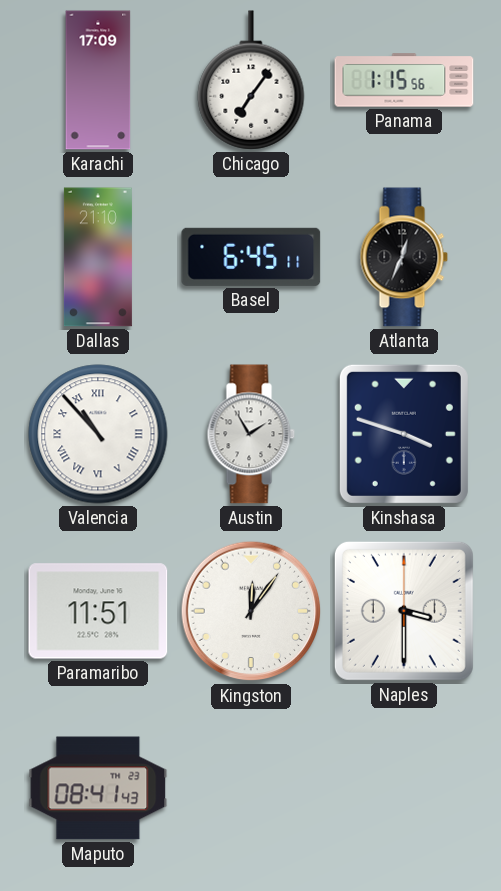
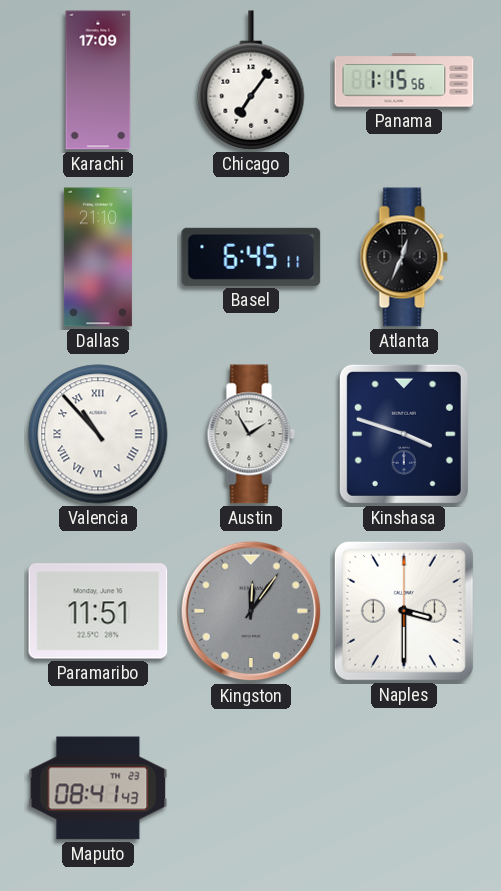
Kingston dial: white -> grey
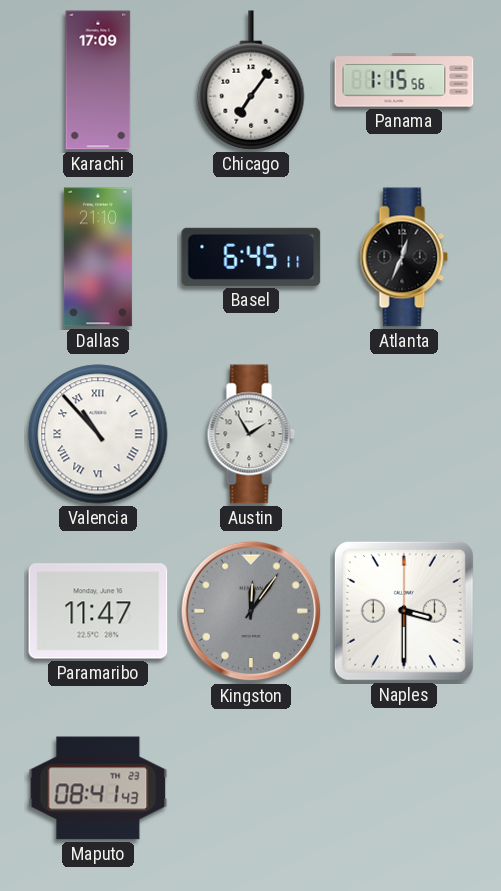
Kinshasa: 3:48 -> none
Paramaribo: 11:51 -> 11:47
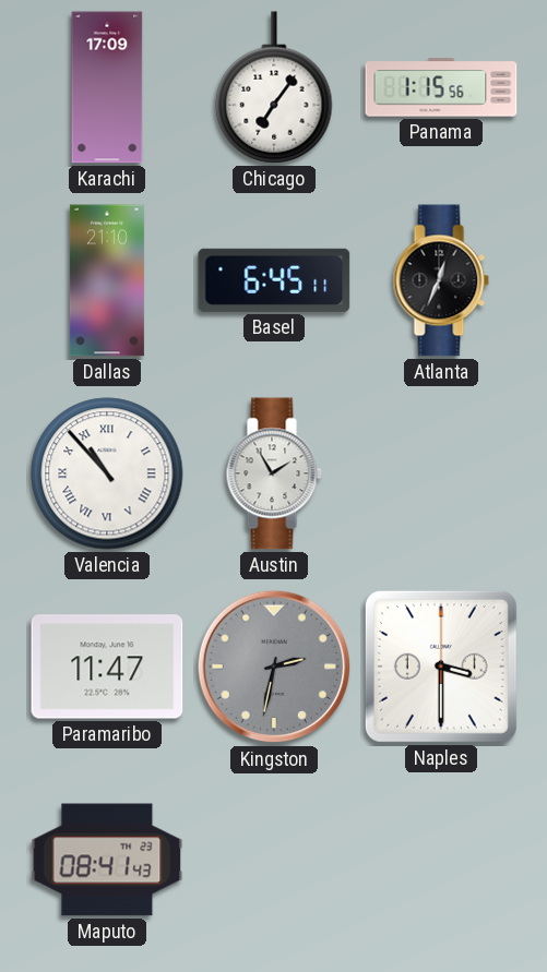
Kingston: 12:06 -> 2:32
